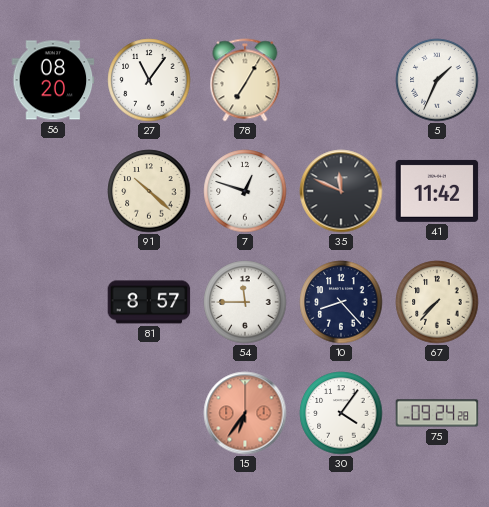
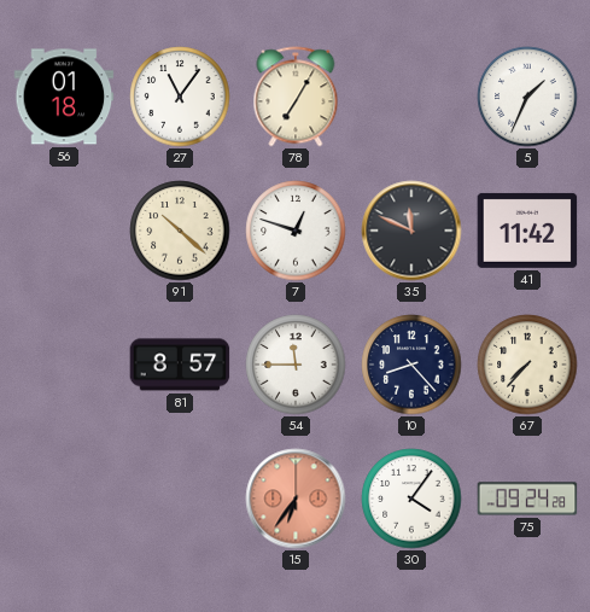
56: 08:20 -> 01:18
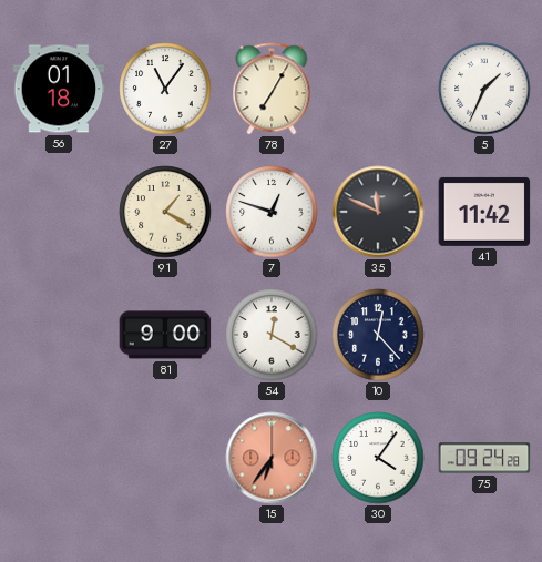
91: 10:22 -> 1:20
81: 8:57 -> 9:00
54: 11:45 -> 12:20
10: 8:23 -> 12:23
67: 7:37 -> none
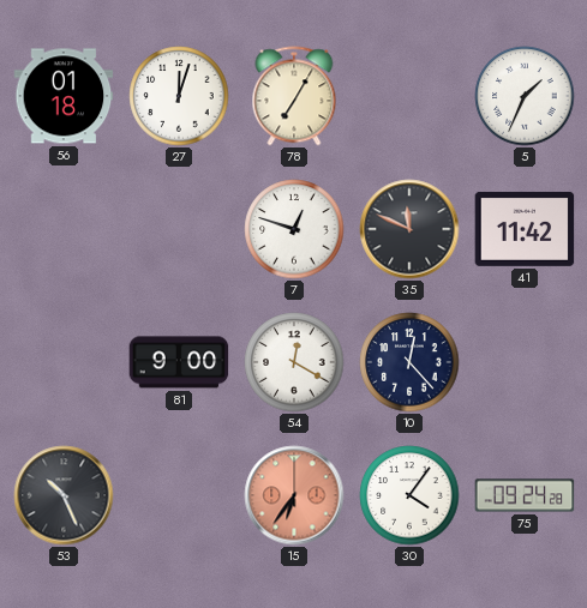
27: 11:06 -> 12:03
91: 1:20 -> none
53: none -> 10:26
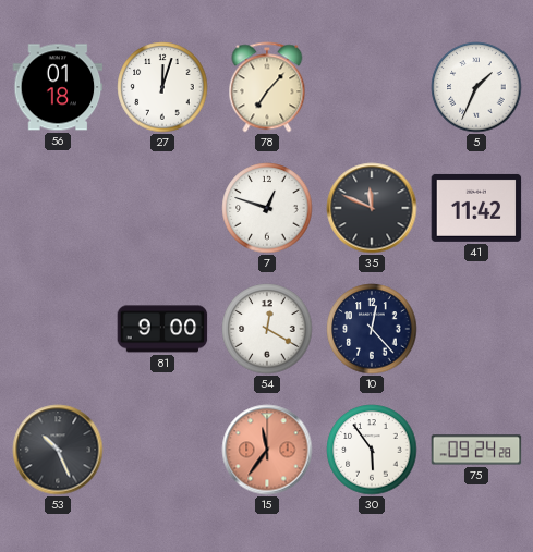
78: 7:05 -> 7:07
15: 6:36 -> 11:36
30: 4:06 -> 5:54
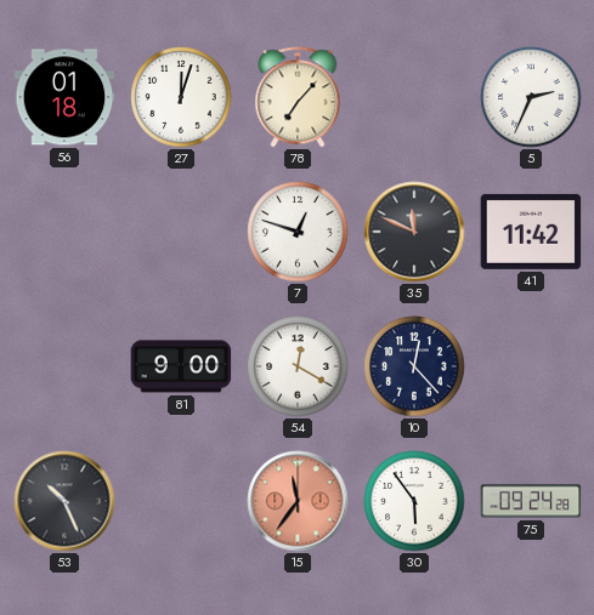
5: 1:34 -> 2:34
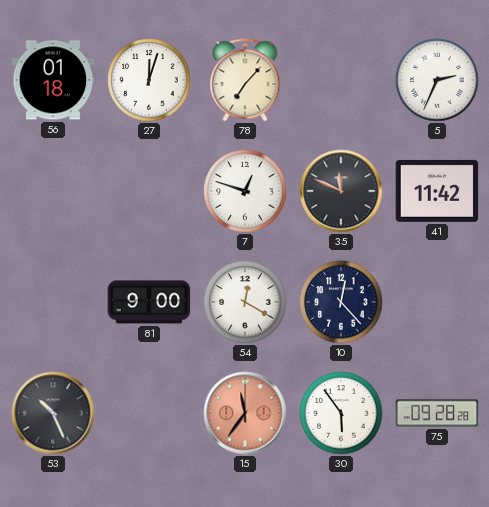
75: 09:24 -> 09:28
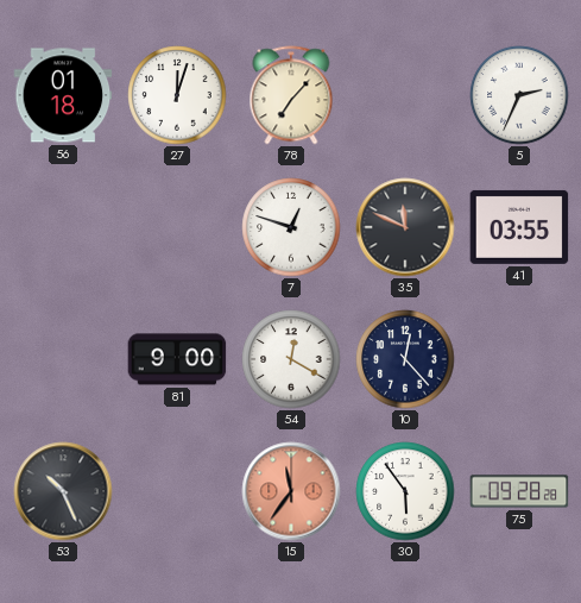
41: 11:42 -> 03:55
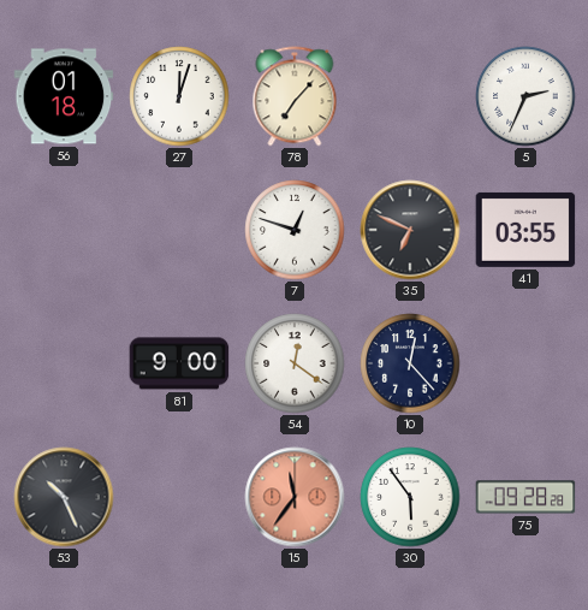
35: 11:49 -> 6:49
54: 12:20 -> 12:21
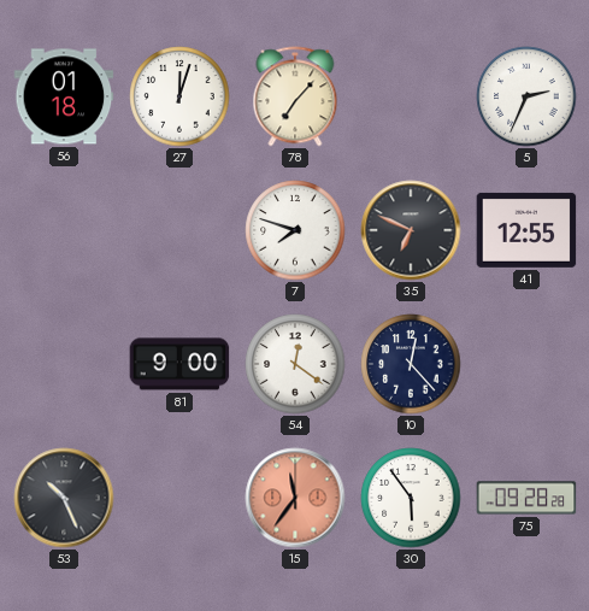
7: 12:48 -> 7:48
41: 03:55 -> 12:55
